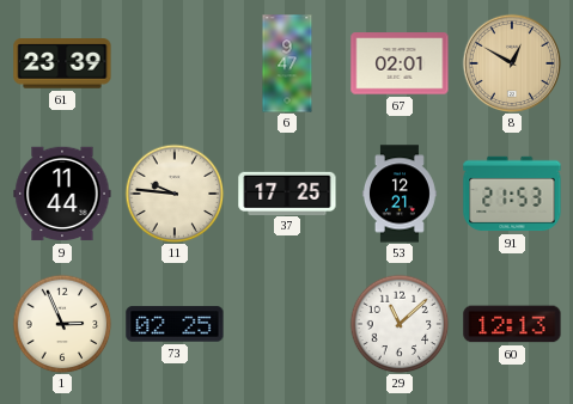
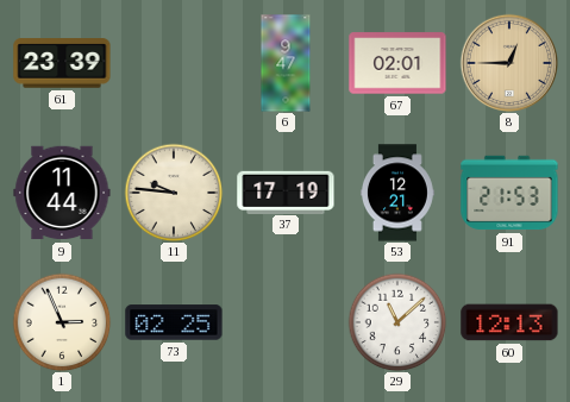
8: 12:50 -> 12:45
37: 17:25 -> 17:19
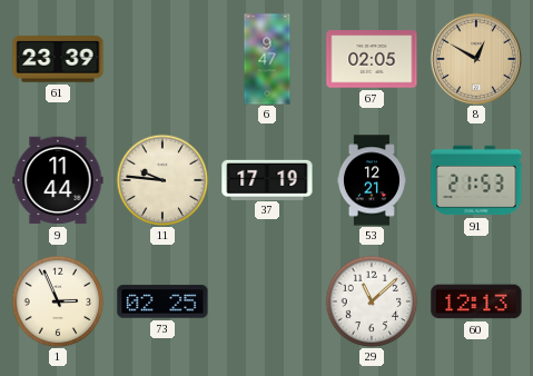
67: 02:01 -> 02:05
8: 12:45 -> 12:50
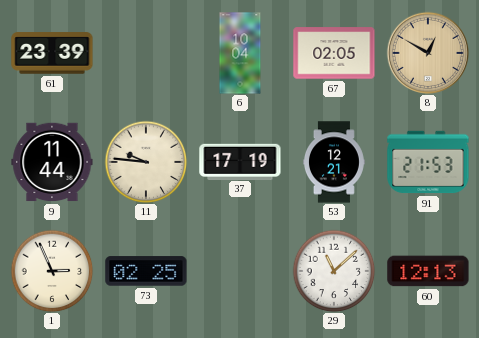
6: 9:47 -> 10:04
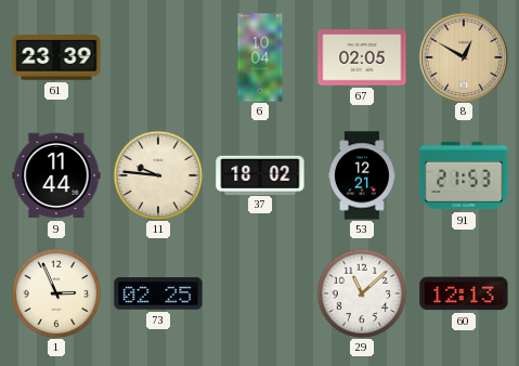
37: 17:19 -> 18:02
